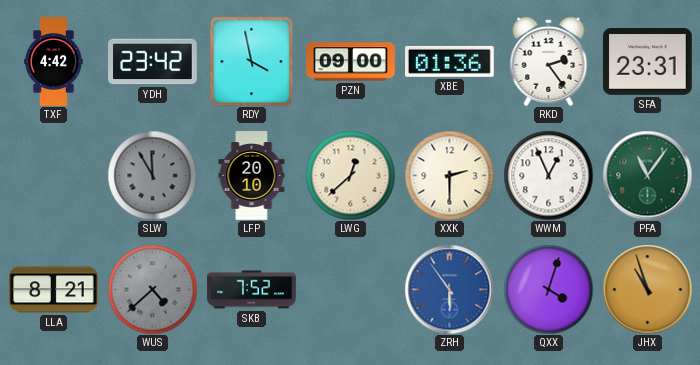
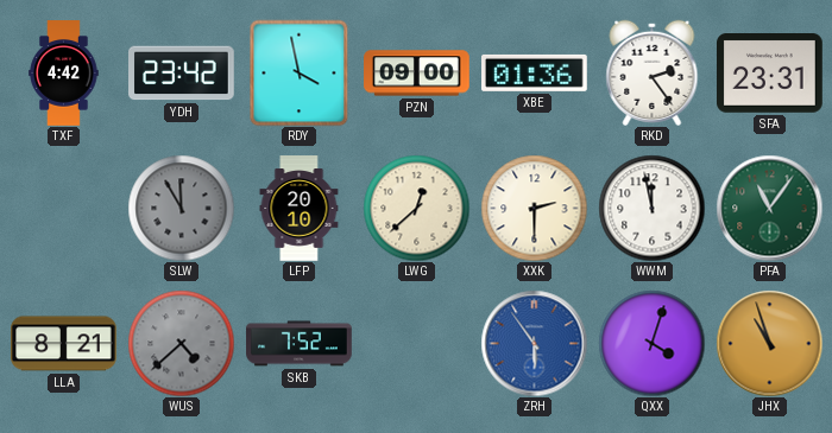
WWM: 12:56 -> 11:58
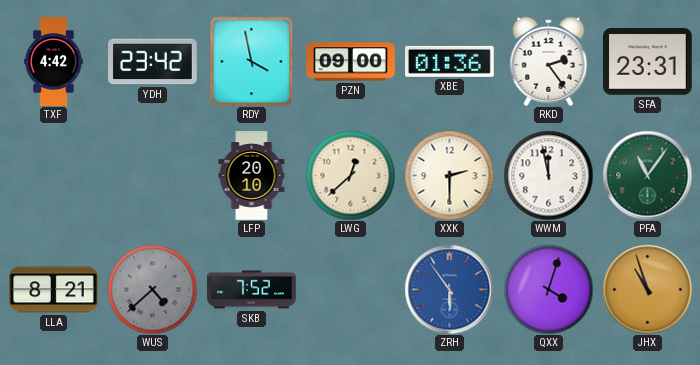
SLW: 11:55 -> none
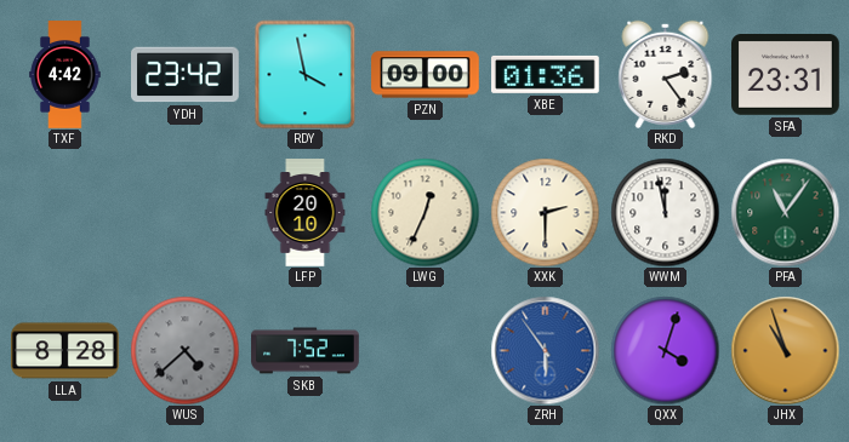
LWG: 12:38 -> 12:34
LLA: 8:21 -> 8:28
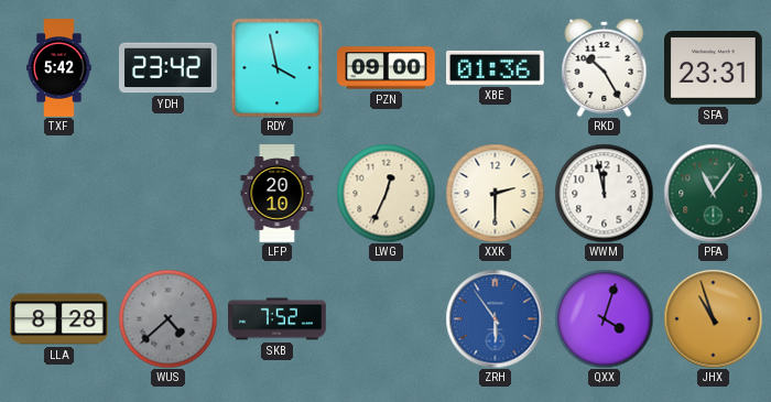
TXF: 4:42 -> 5:42
RKD: 2:24 -> 10:25
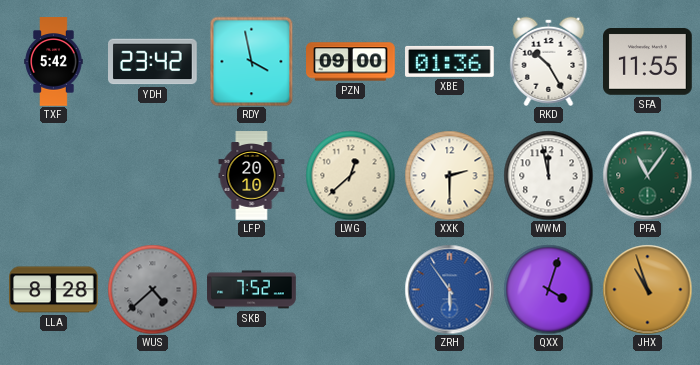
SFA: 23:31 -> 11:55
LWG: 12:34 -> 12:38
